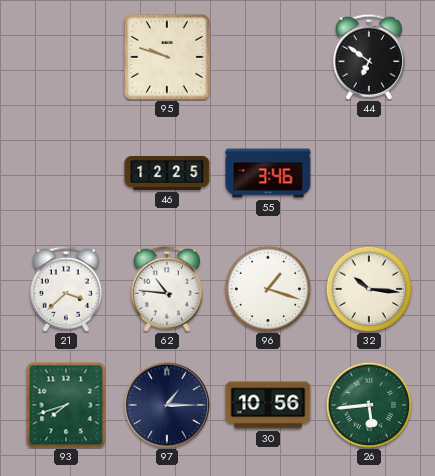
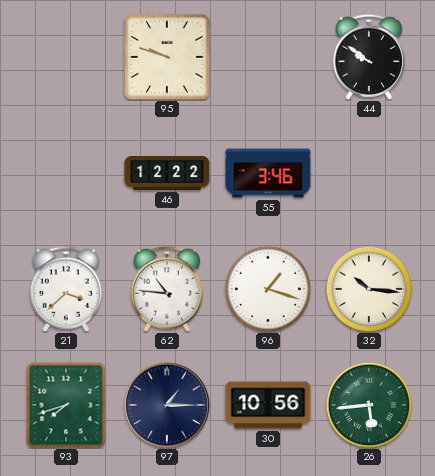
44: 6:51 -> 9:51
46: 12:25 -> 12:22
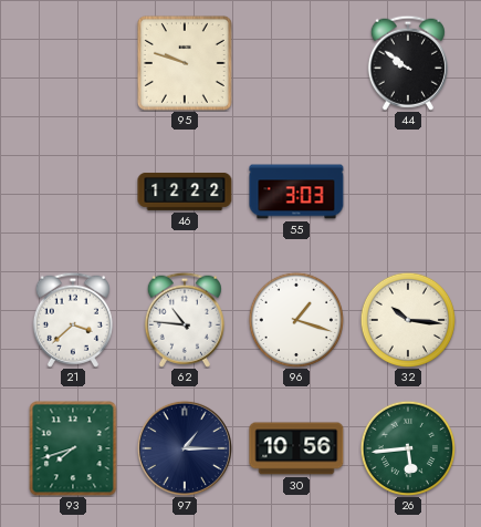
55: 3:46 -> 3:03
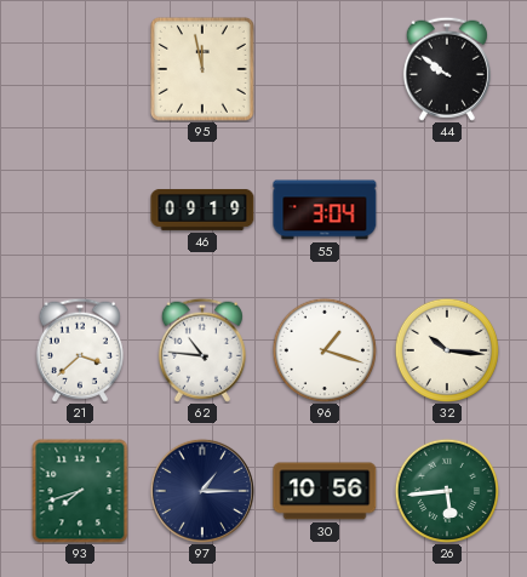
95: 9:48 -> 11:58
46: 12:22 -> 09:19
55: 3:03 -> 3:04
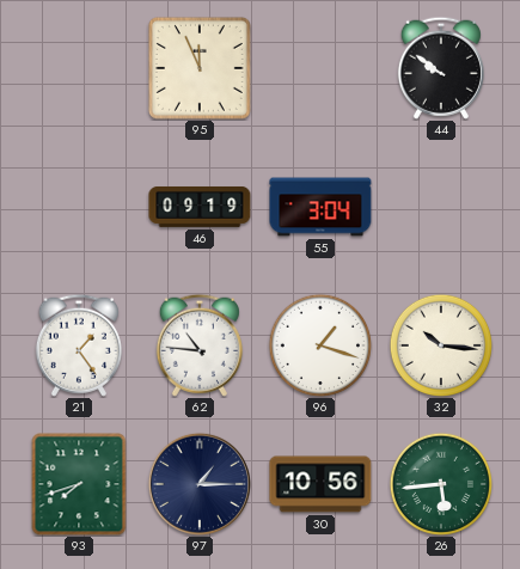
95: 11:58 -> 11:56
21: 3:38 -> 1:24
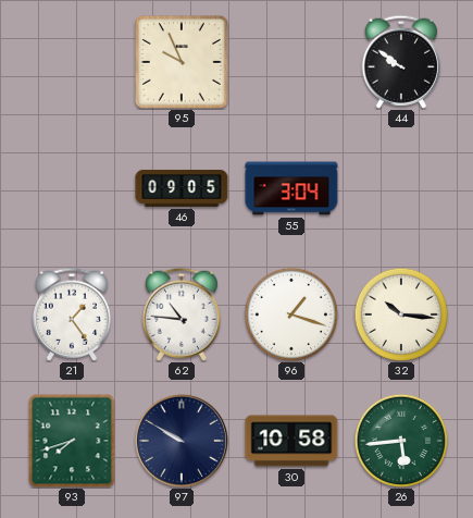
95: 11:56 -> 9:56
46: 09:19 -> 09:05
97: 1:15 -> 9:50
30: 10:56 -> 10:58
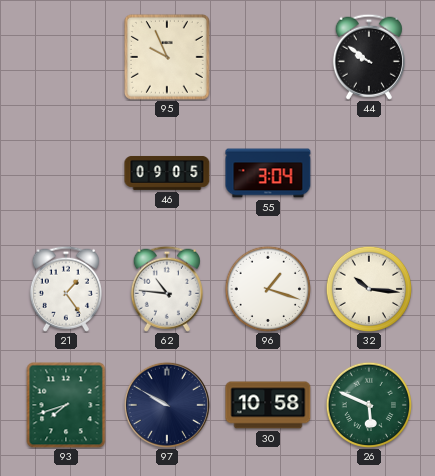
26: 5:44 -> 5:49
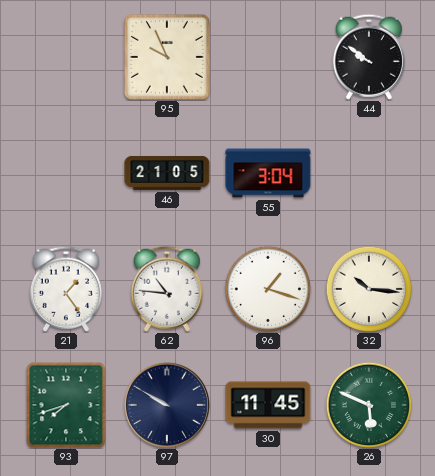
46: 09:05 -> 21:05
30: 10:58 -> 11:45
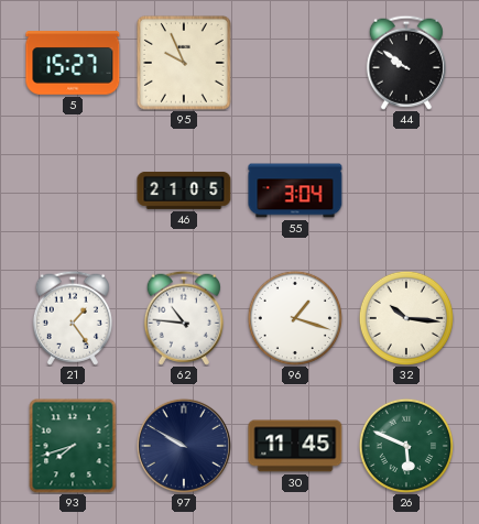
5: none -> 15:27
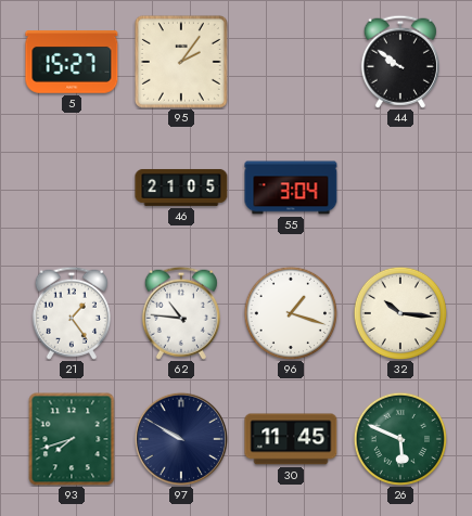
95: 9:56 -> 2:06
